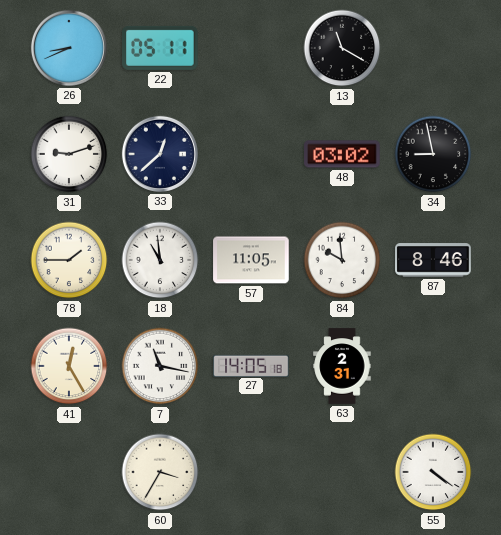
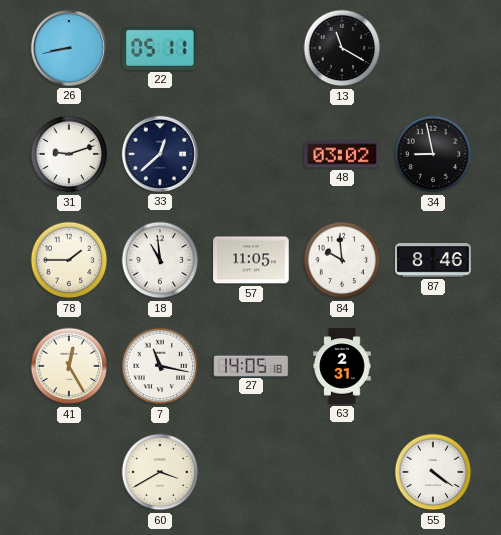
26: 8:41 -> 8:43
60: 3:35 -> 3:40
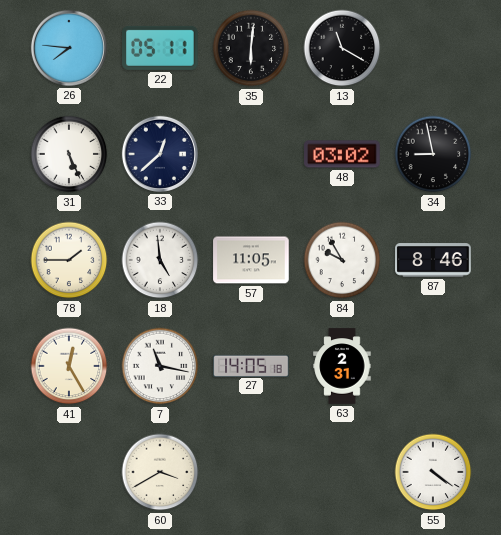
26: 8:43 -> 7:46
35: none -> 6:01
31: 9:12 -> 5:26
18: 10:59 -> 4:59
84: 9:59 -> 9:55
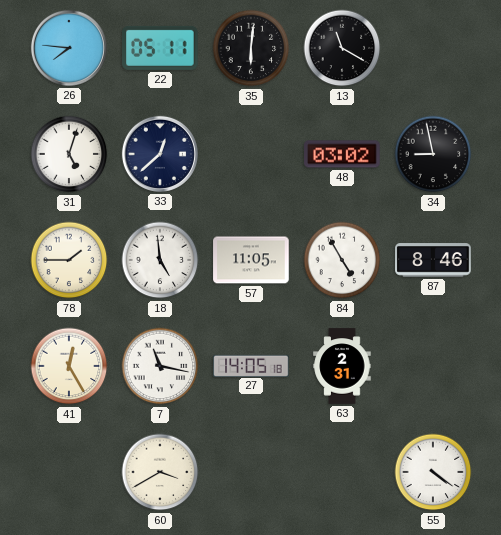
31: 5:26 -> 5:03
84: 9:55 -> 4:55
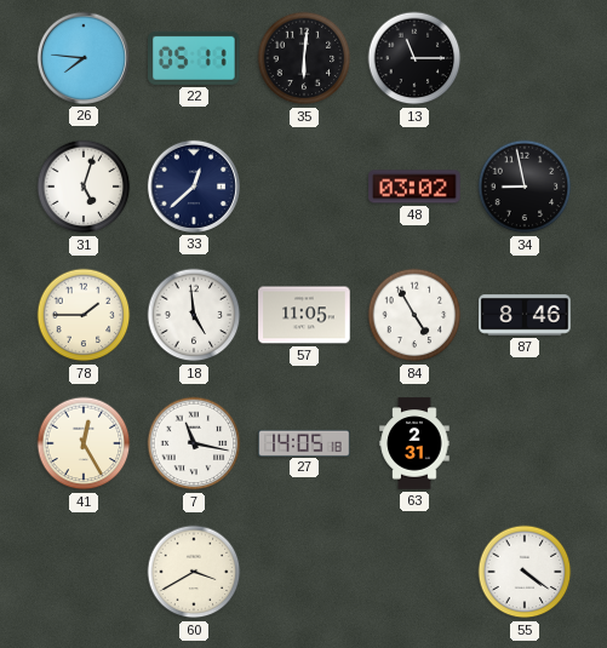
13: 11:20 -> 11:15
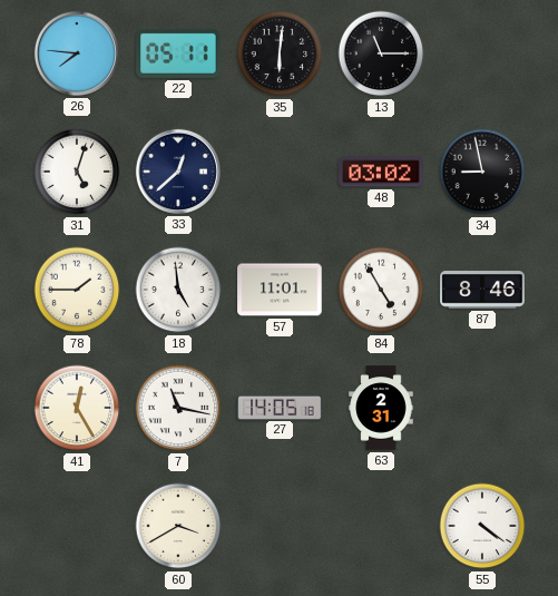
57: 11:05 -> 11:01
